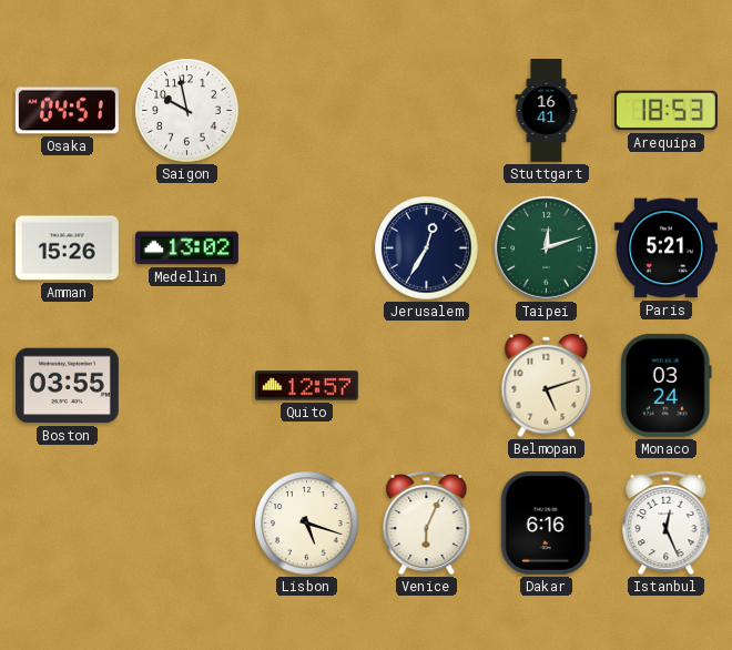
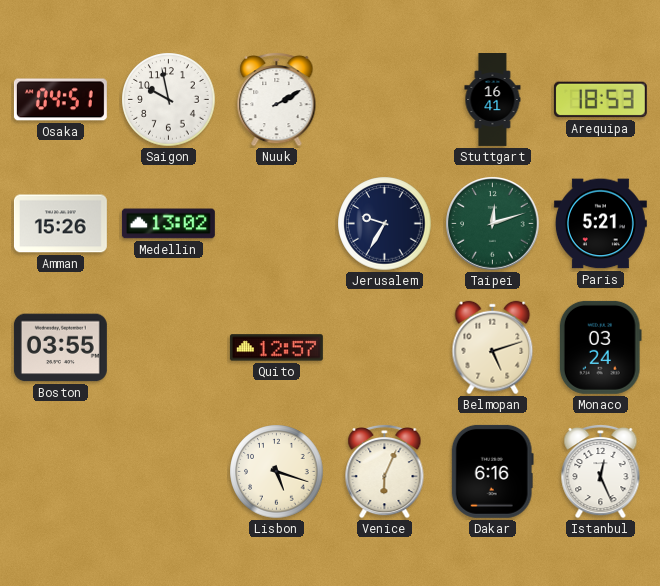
Nuuk: none -> 2:10
Jerusalem: 12:35 -> 9:35
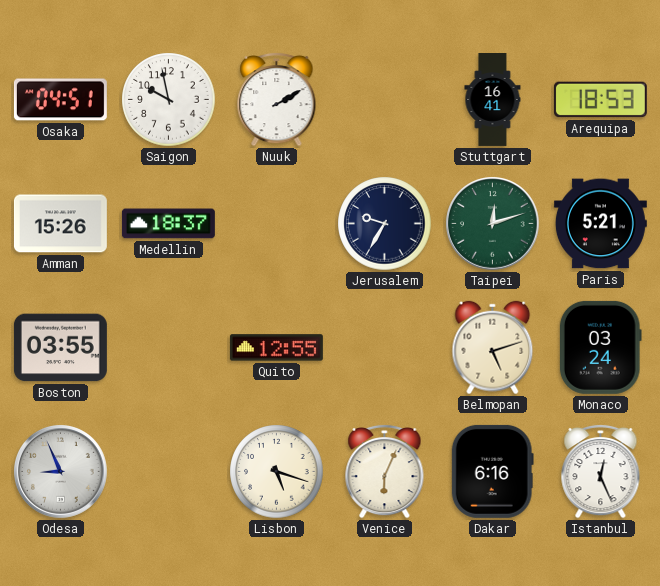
Medellin: 13:02 -> 18:37
Quito: 12:57 -> 12:55
Odesa: none -> 8:56
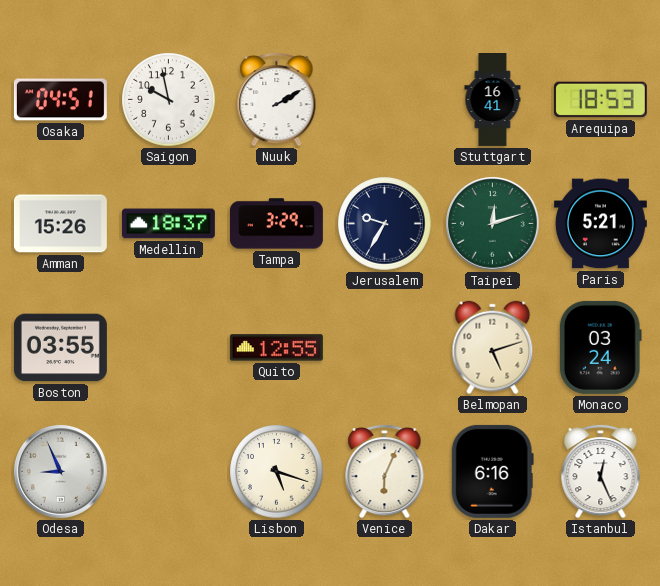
Tampa: none -> 3:29
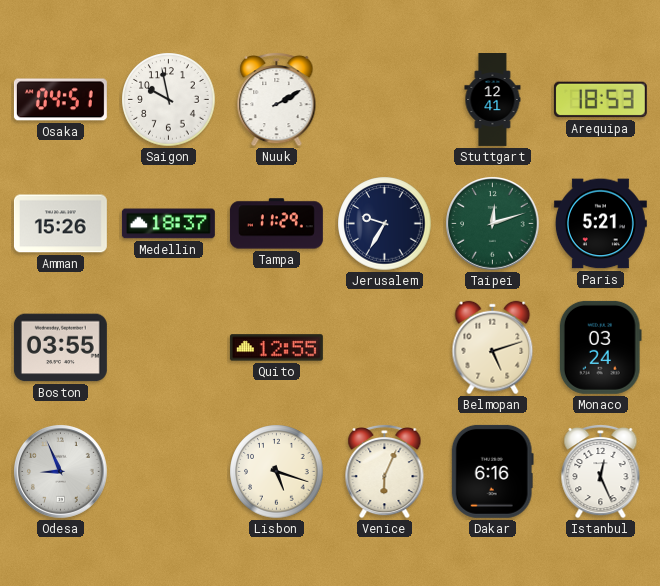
Stuttgart: 16:41 -> 12:41
Tampa: 3:29 -> 11:29
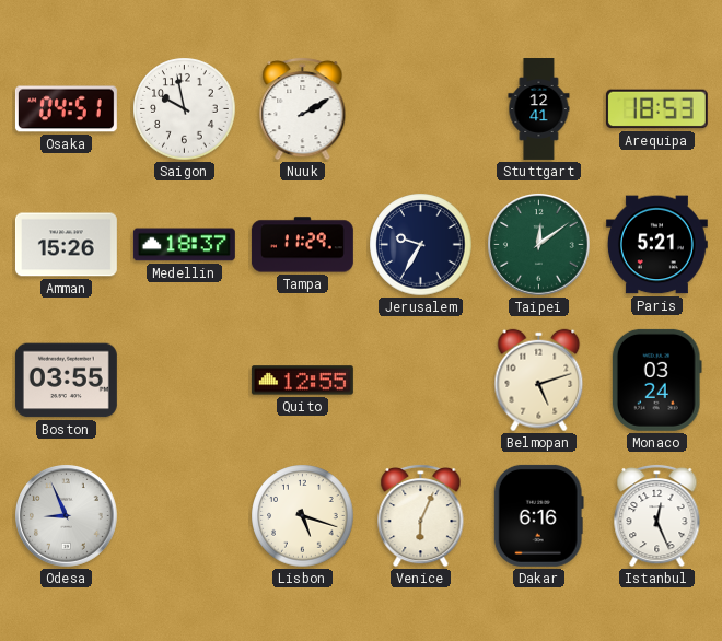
Taipei: 12:12 -> 12:09
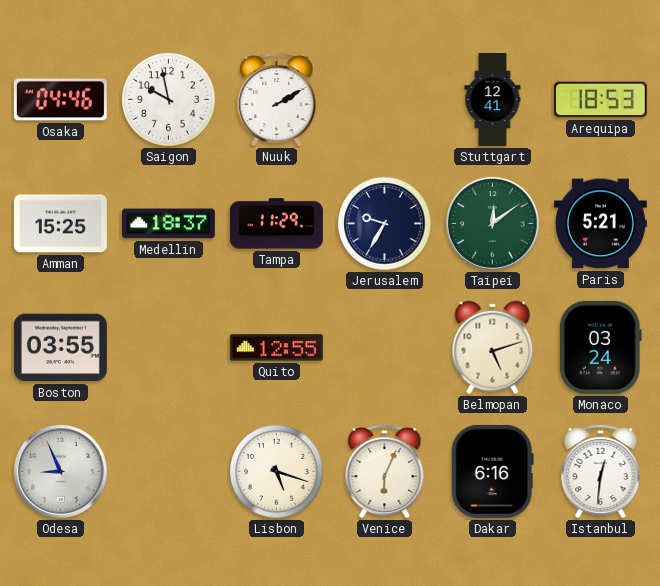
Osaka: 04:51 -> 04:46
Amman: 15:26 -> 15:25
Istanbul: 12:26 -> 12:31
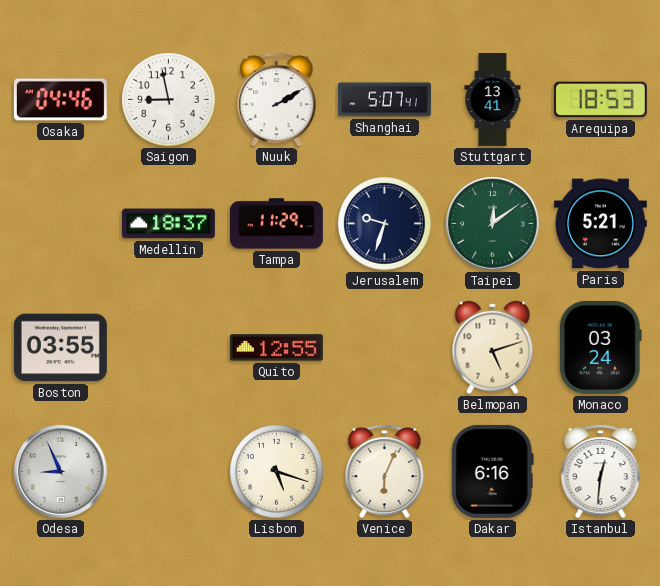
Saigon: 9:58 -> 8:58
Shanghai: none -> 5:07
Stuttgart: 12:41 -> 13:41
Amman: 15:25 -> none
Jerusalem: 9:35 -> 9:33
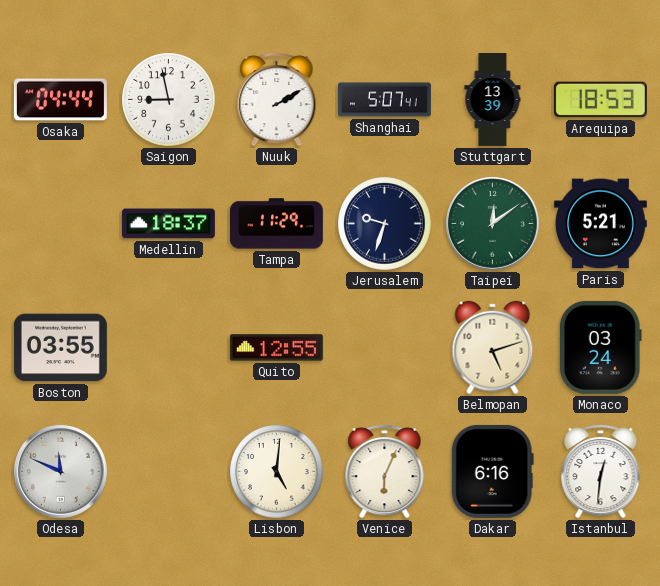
Osaka: 04:46 -> 04:44
Stuttgart: 13:41 -> 13:39
Odesa: 8:56 -> 11:49
Lisbon: 5:18 -> 5:01
